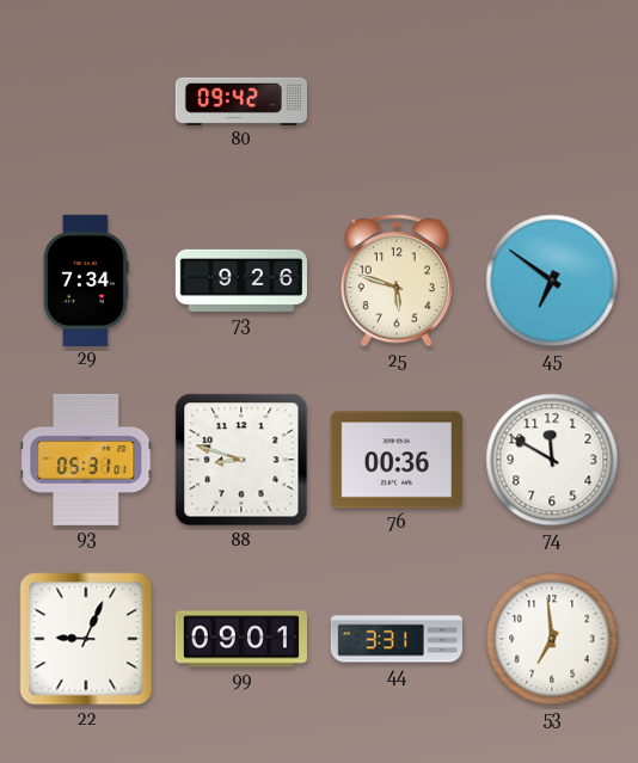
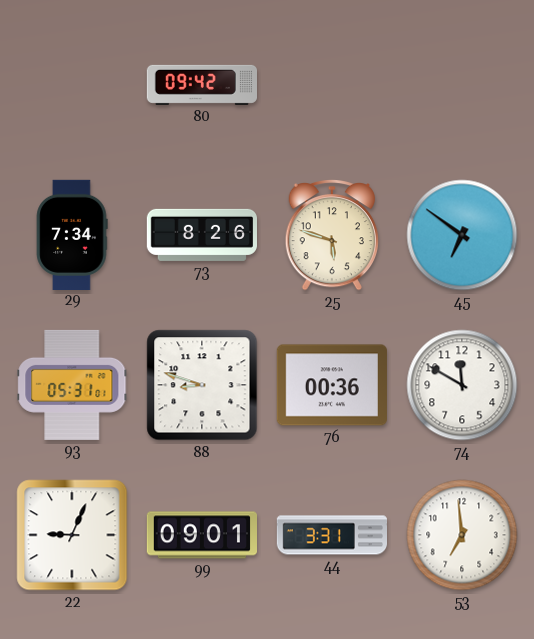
73: 9:26 -> 8:26
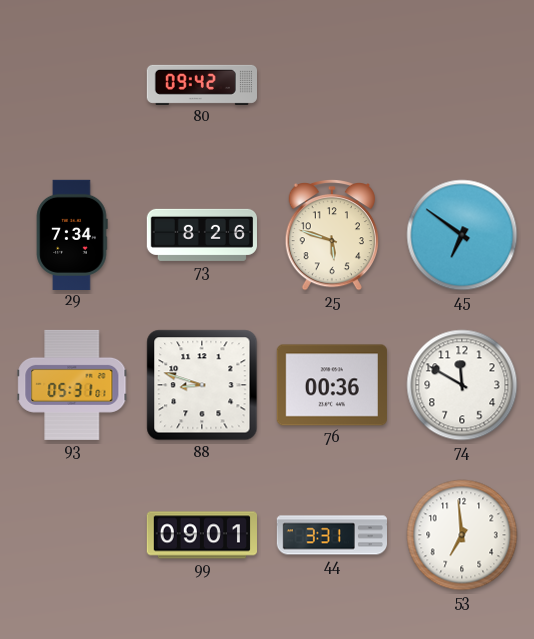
22: 9:04 -> none
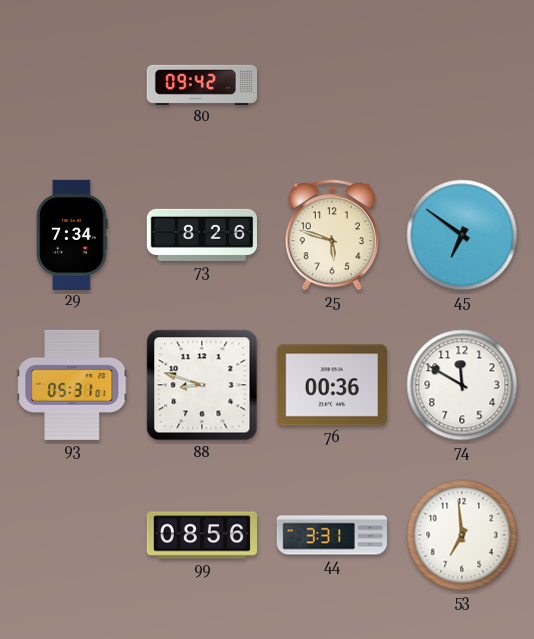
99: 09:01 -> 08:56
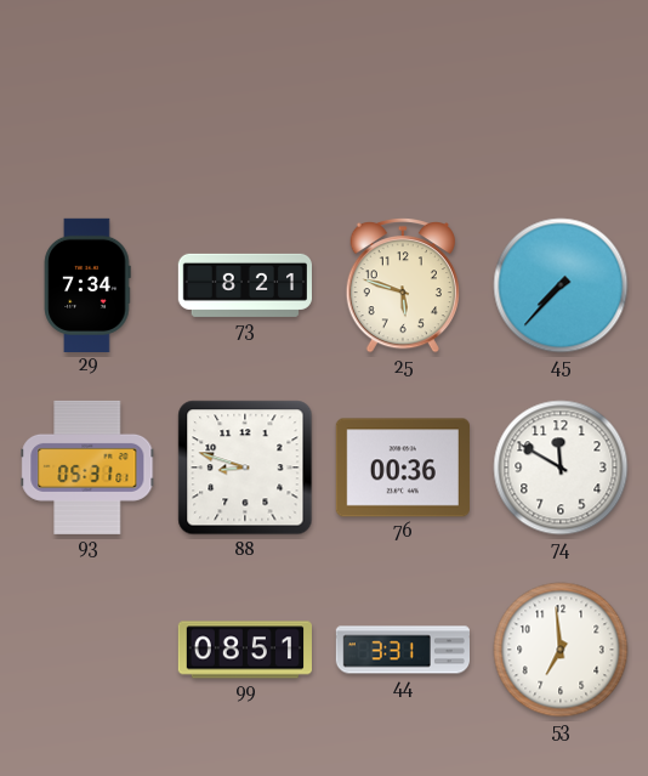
80: 09:42 -> none
73: 8:26 -> 8:21
45: 6:51 -> 7:37
99: 08:56 -> 08:51
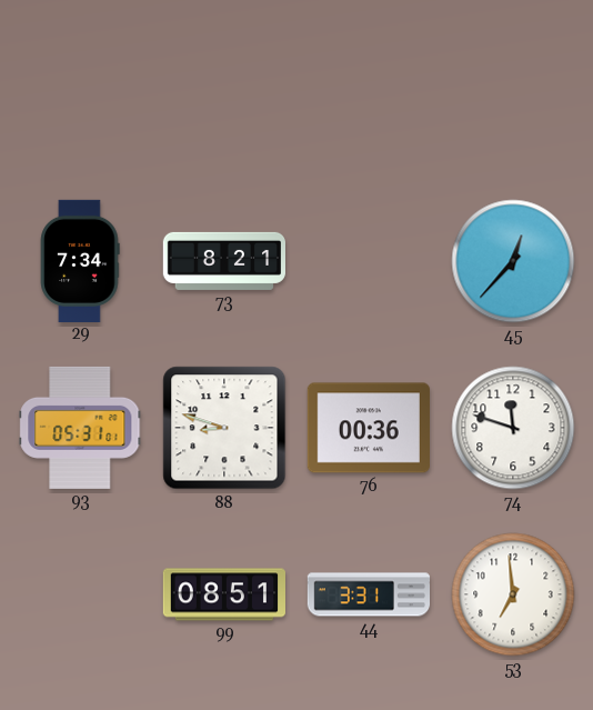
25: 5:48 -> none
45: 7:37 -> 12:37
74: 11:50 -> 11:48
